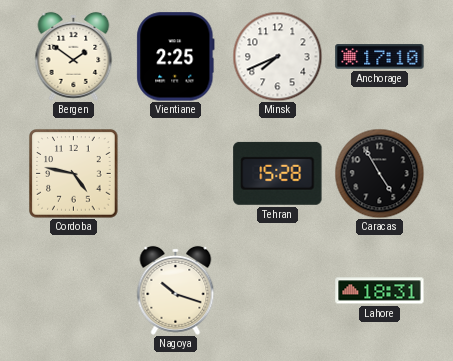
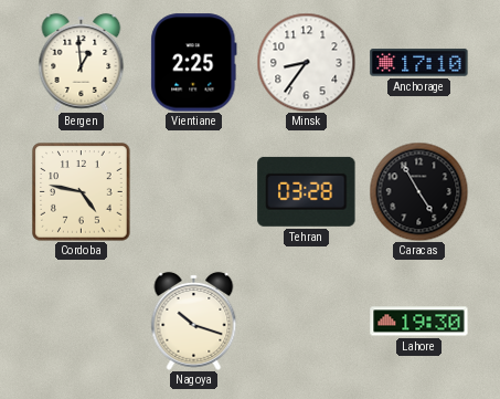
Bergen: 1:51 -> 12:59
Minsk: 7:41 -> 8:36
Tehran: 15:28 -> 03:28
Lahore: 18:31 -> 19:30
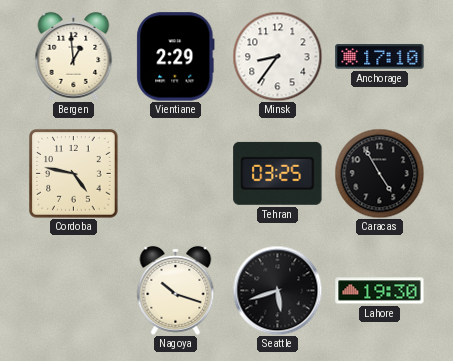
Vientiane: 2:25 -> 2:29
Tehran: 03:28 -> 03:25
Seattle: none -> 5:42
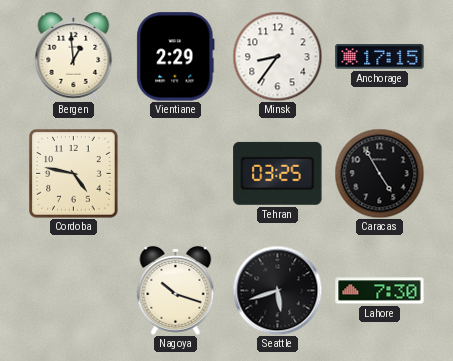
Anchorage: 17:10 -> 17:15
Lahore: 19:30 -> 7:30
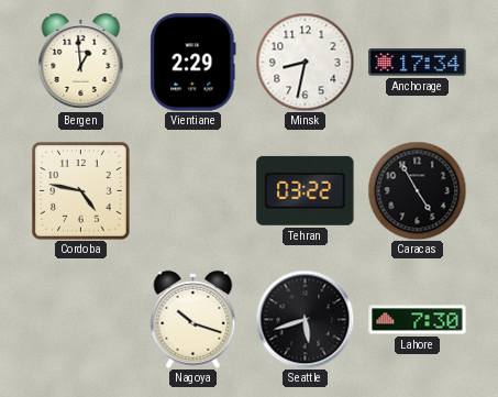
Minsk: 8:36 -> 8:32
Anchorage: 17:15 -> 17:34
Tehran: 03:25 -> 03:22
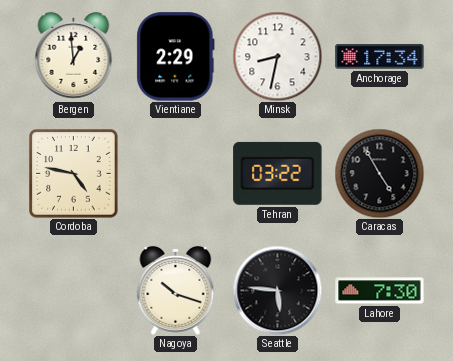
Seattle: 5:42 -> 5:46
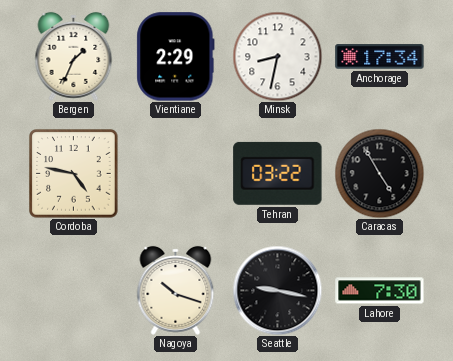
Bergen: 12:59 -> 1:34
Seattle: 5:46 -> 9:17
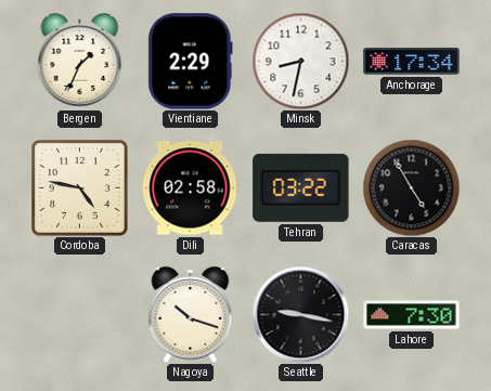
Dili: none -> 02:58
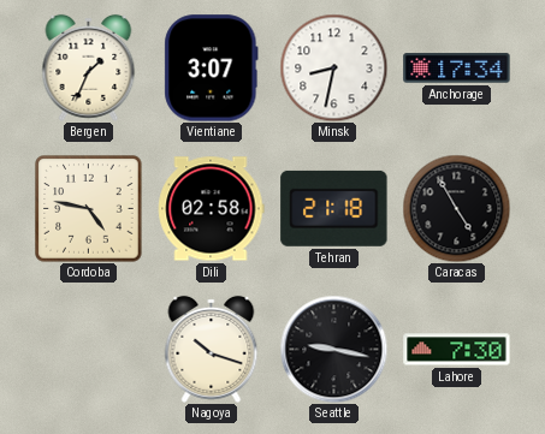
Vientiane: 2:29 -> 3:07
Tehran: 03:22 -> 21:18
